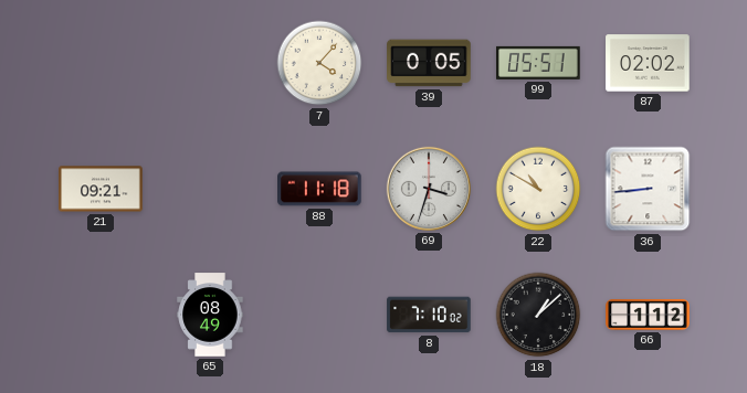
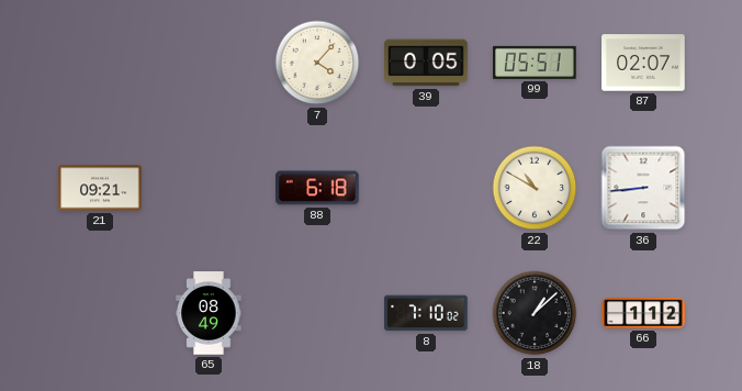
87: 02:02 -> 02:07
88: 11:18 -> 6:18
69: 3:33 -> none
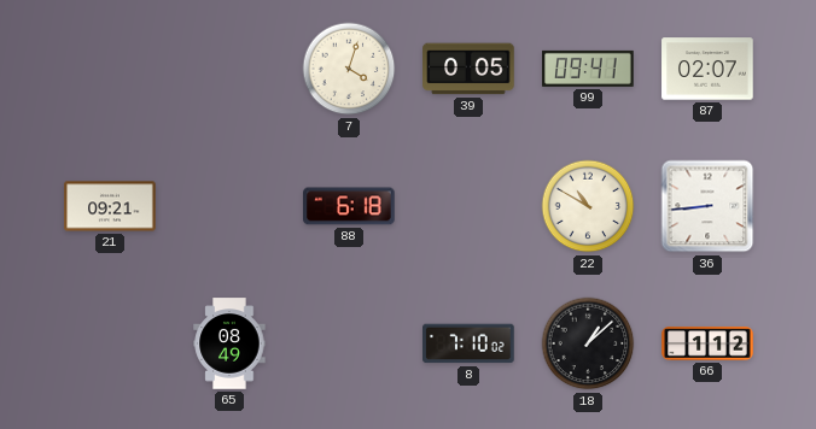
7: 4:07 -> 4:03
99: 05:51 -> 09:41
